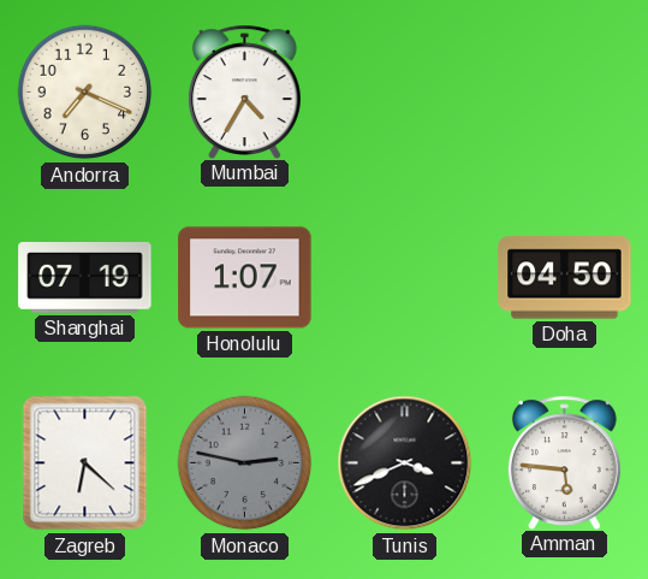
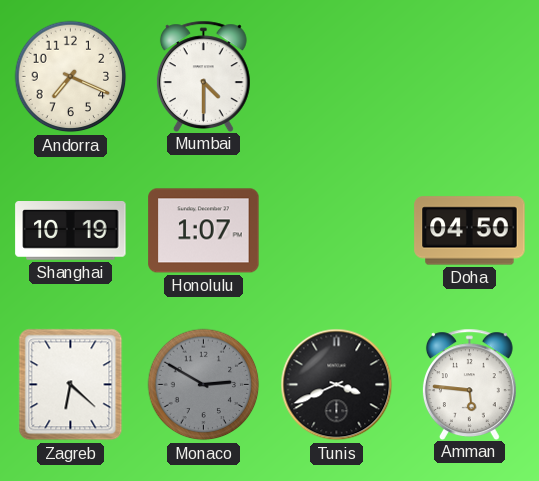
Mumbai: 4:35 -> 4:30
Shanghai: 07:19 -> 10:19
Monaco: 2:47 -> 2:50
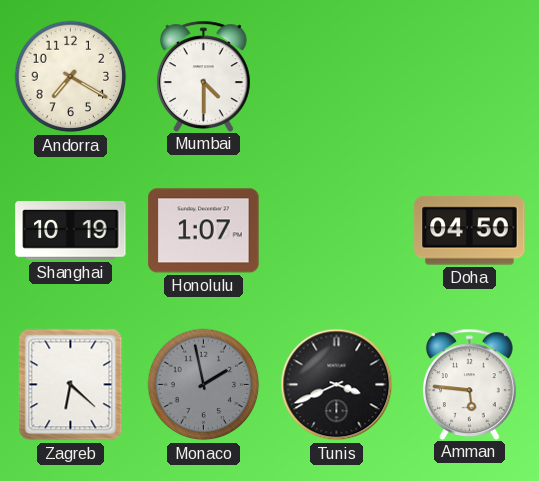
Andorra: 7:19 -> 7:20
Monaco: 2:50 -> 1:58
